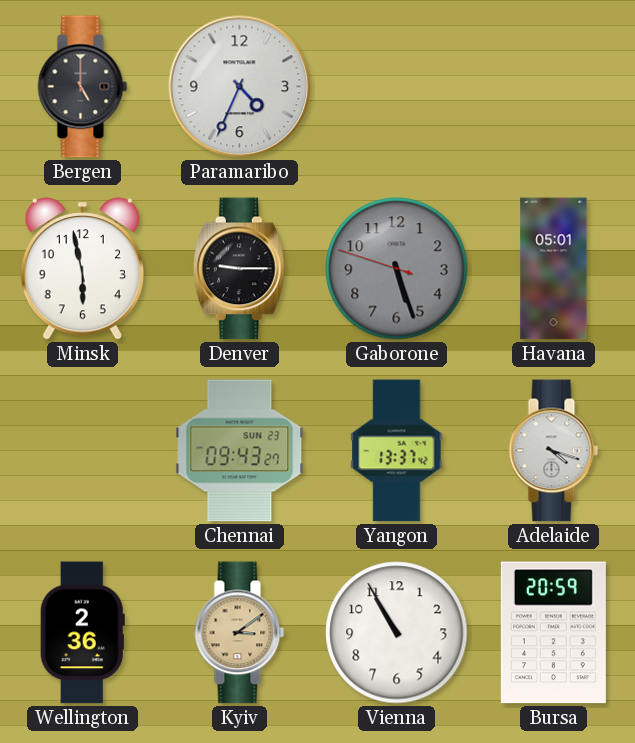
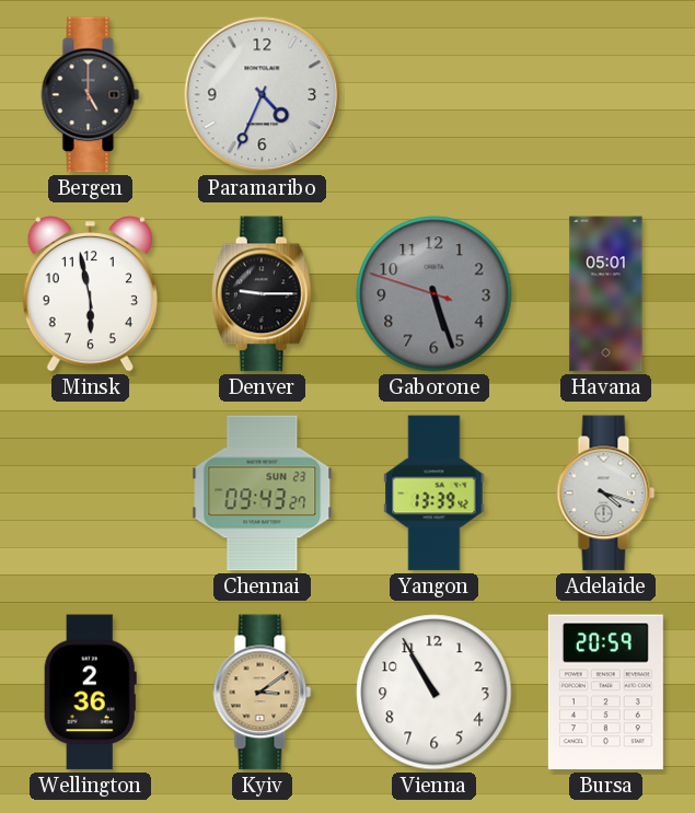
Yangon: 13:37 -> 13:39
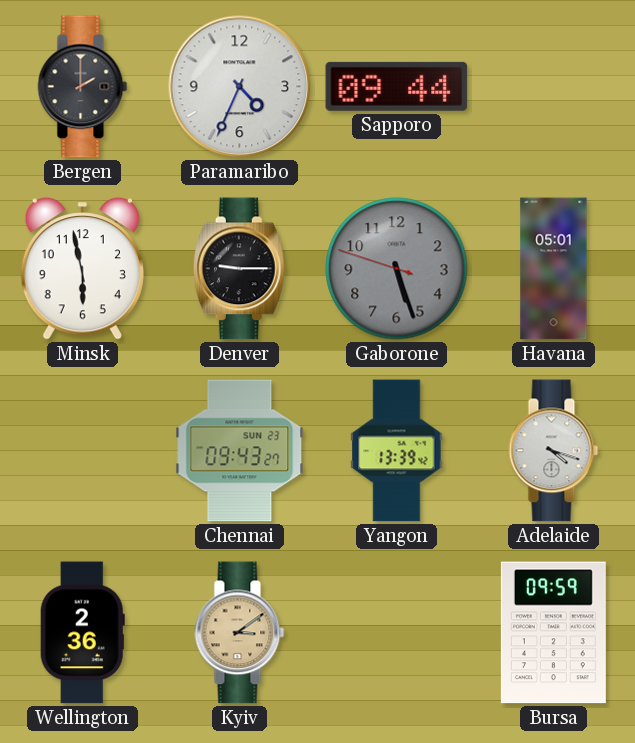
Bergen: 5:00 -> 2:00
Sapporo: none -> 09:44
Vienna: 10:55 -> none
Bursa: 20:59 -> 09:59
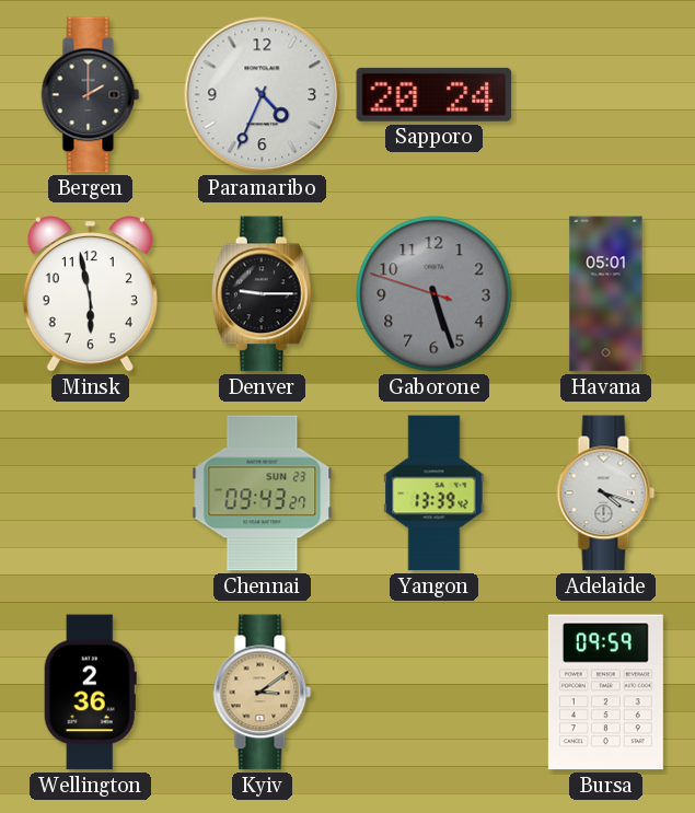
Sapporo: 09:44 -> 20:24
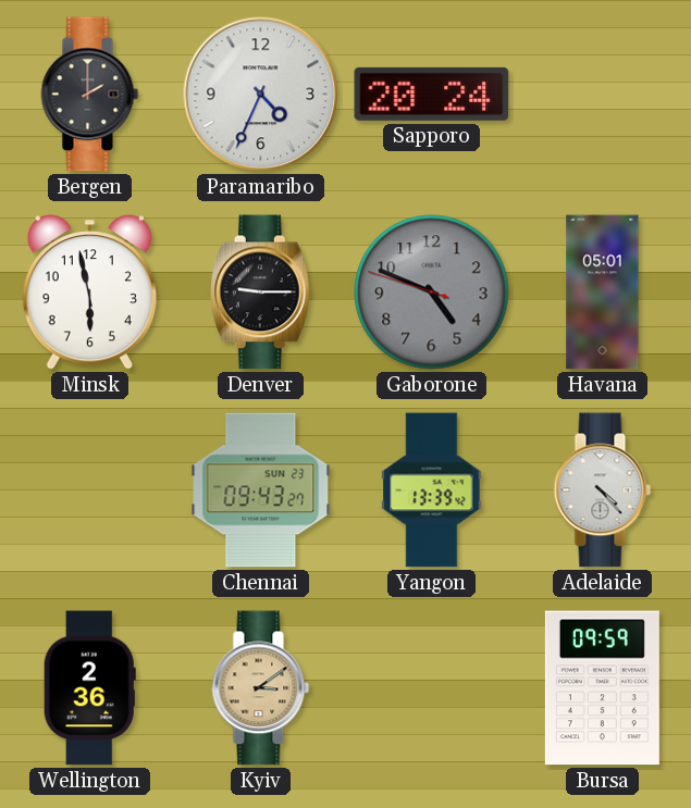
Gaborone: 5:26 -> 4:48
Adelaide: 4:18 -> 4:23
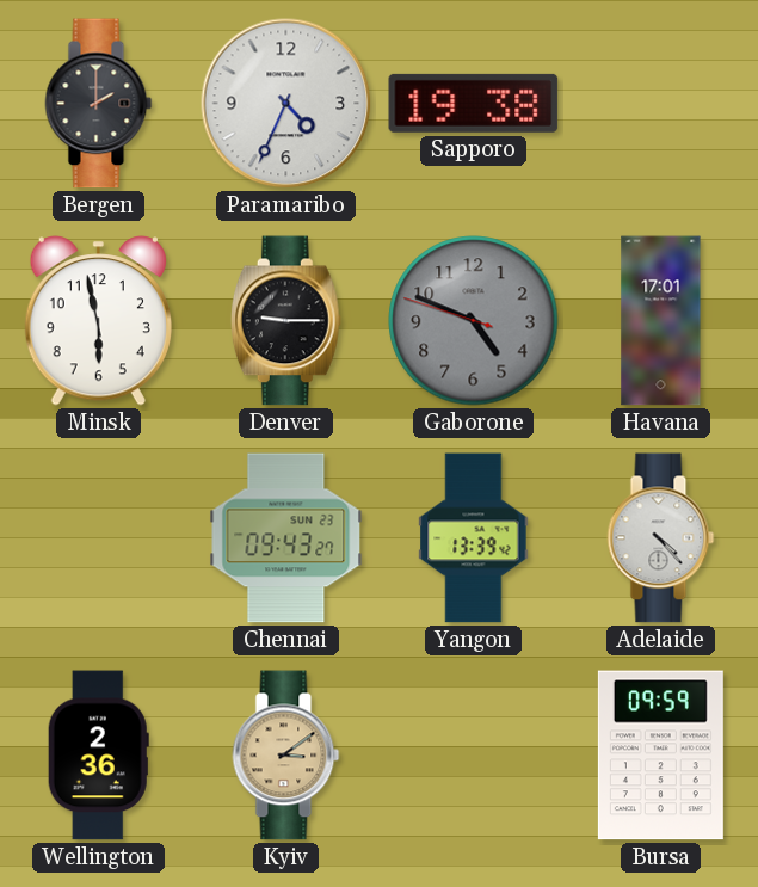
Sapporo: 20:24 -> 19:38
Havana: 05:01 -> 17:01
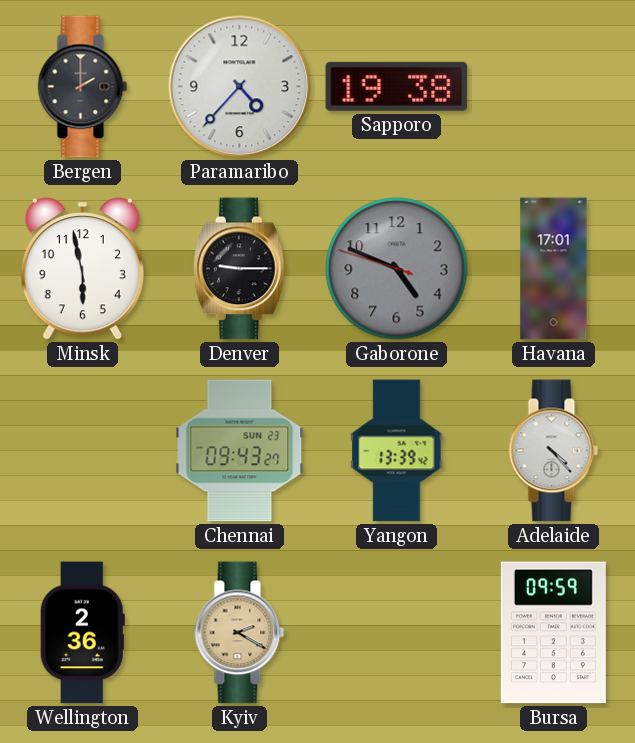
Paramaribo: 4:34 -> 4:37
Kyiv: 3:09 -> 2:20
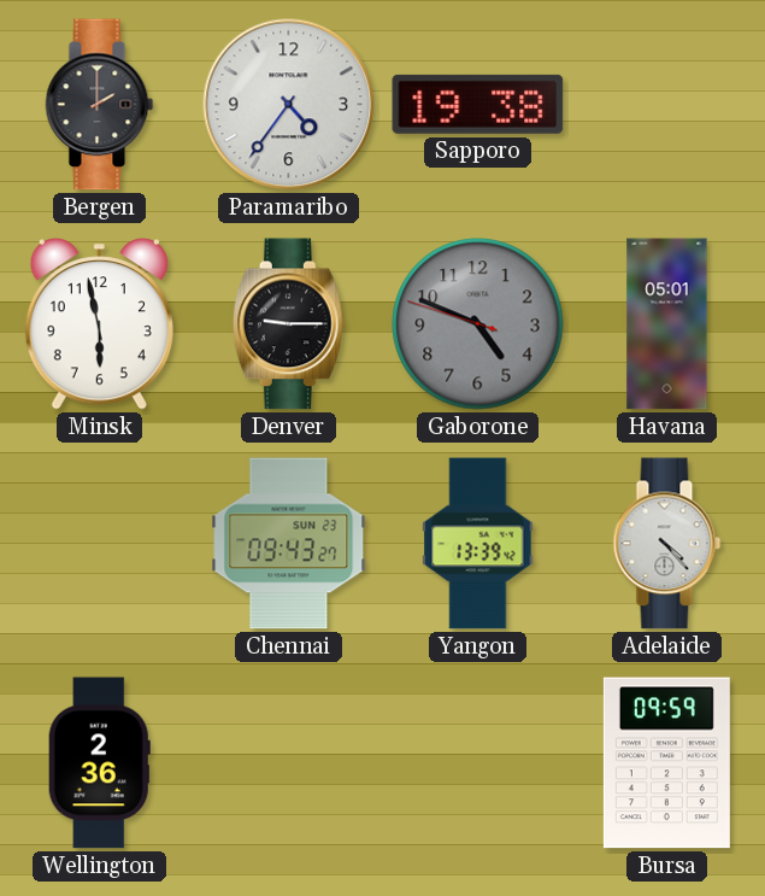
Paramaribo: 4:37 -> 4:36
Havana: 17:01 -> 05:01
Kyiv: 2:20 -> none
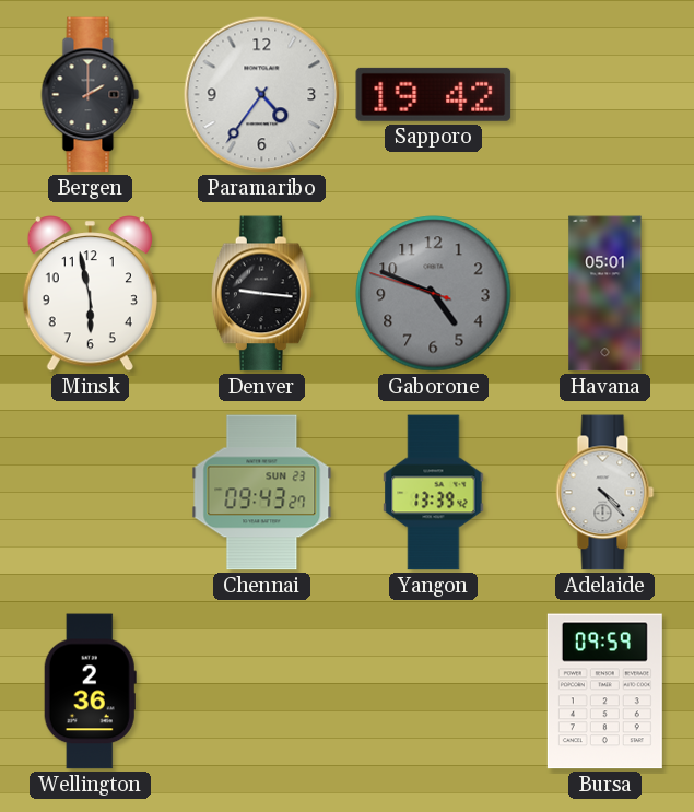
Sapporo: 19:38 -> 19:42
Denver: 9:15 -> 9:16
